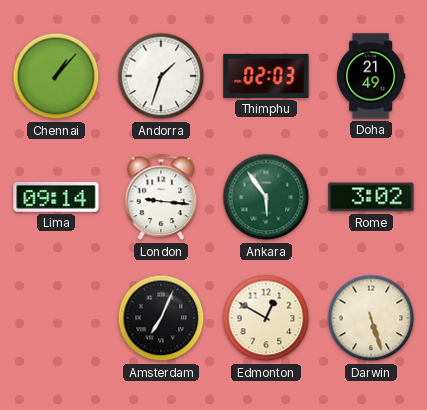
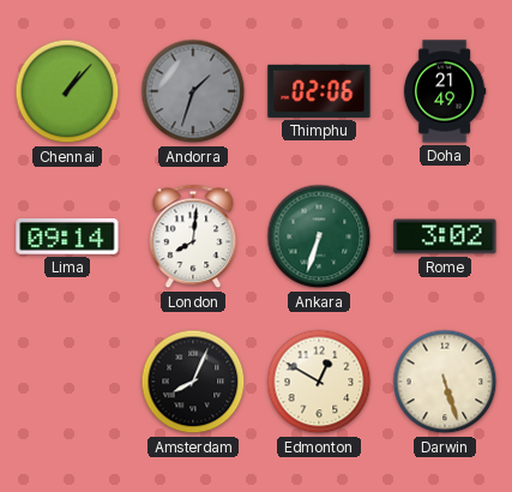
Andorra dial: white -> grey
Thimphu: 02:03 -> 02:06
London: 9:16 -> 8:01
Ankara: 5:54 -> 6:33
Amsterdam: 7:04 -> 8:04
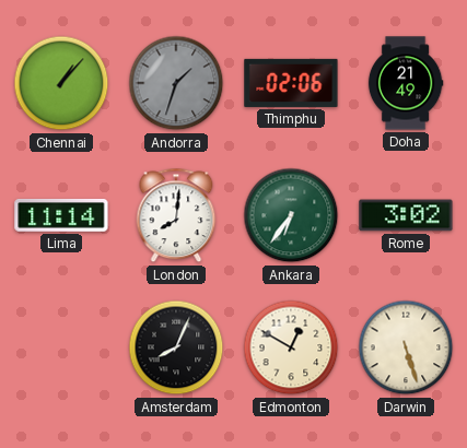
Lima: 09:14 -> 11:14
Ankara: 6:33 -> 6:36
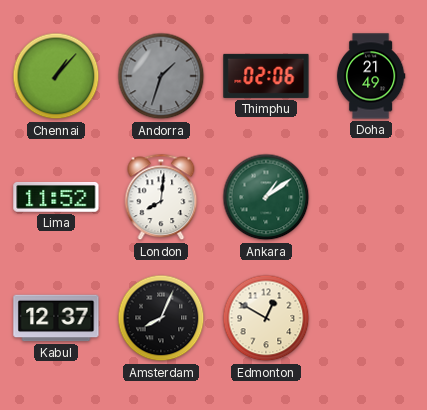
Lima: 11:14 -> 11:52
Ankara: 6:36 -> 1:09
Rome: 3:02 -> none
Kabul: none -> 12:37
Darwin: 5:27 -> none
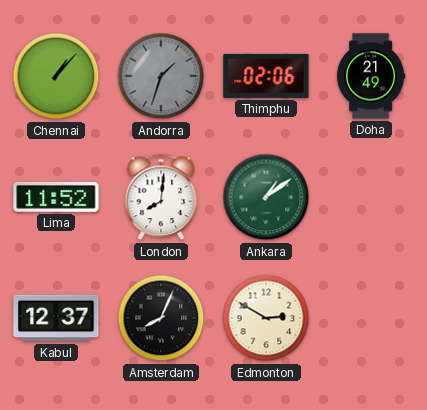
Edmonton: 12:50 -> 2:50
